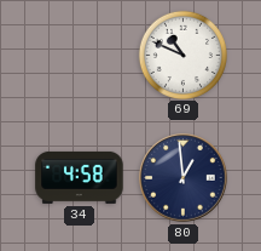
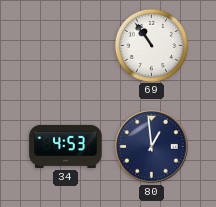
69: 10:49 -> 10:54
34: 4:58 -> 4:53
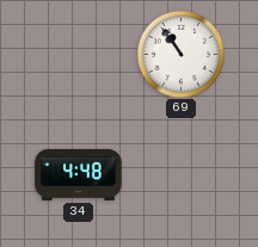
34: 4:53 -> 4:48
80: 12:59 -> none
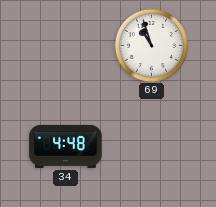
69: 10:54 -> 10:57
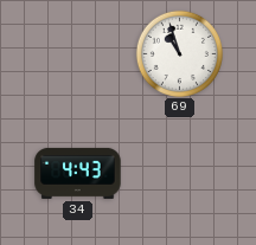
34: 4:48 -> 4:43
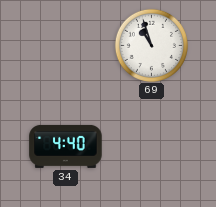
34: 4:43 -> 4:40
